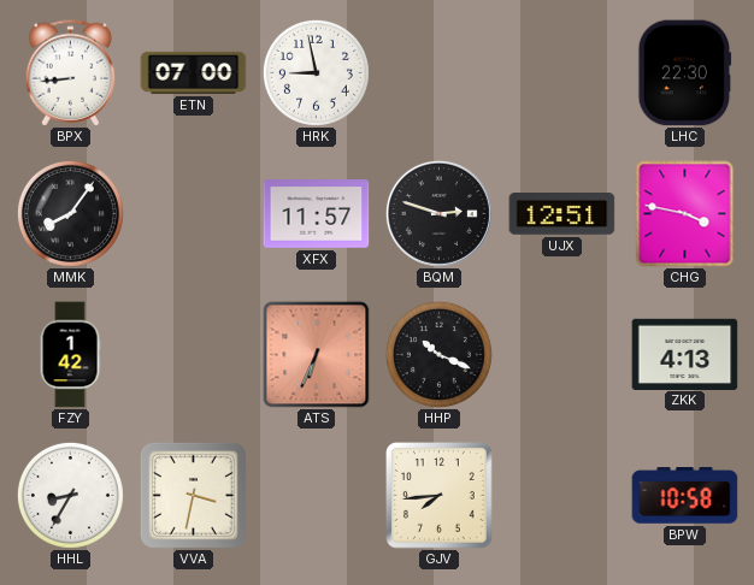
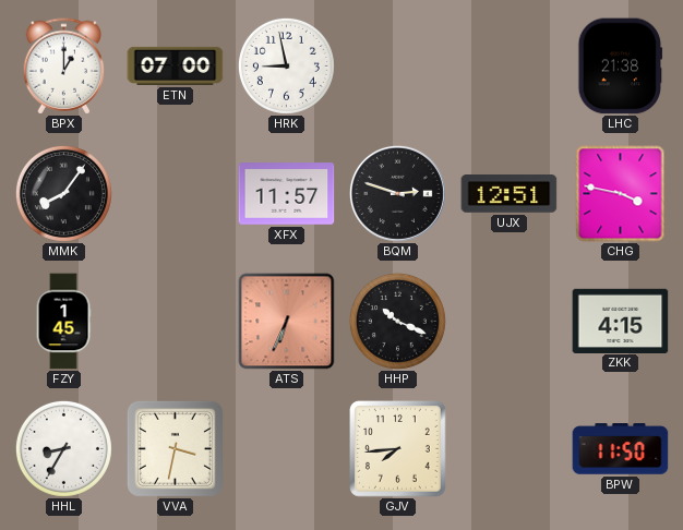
BPX: 8:44 -> 1:00
LHC: 22:30 -> 21:38
FZY: 1:42 -> 1:45
ZKK: 4:13 -> 4:15
BPW: 10:58 -> 11:50
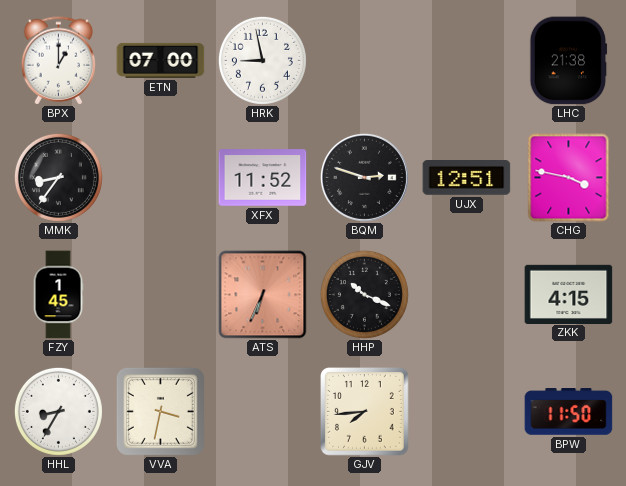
MMK: 8:06 -> 8:36
XFX: 11:57 -> 11:52
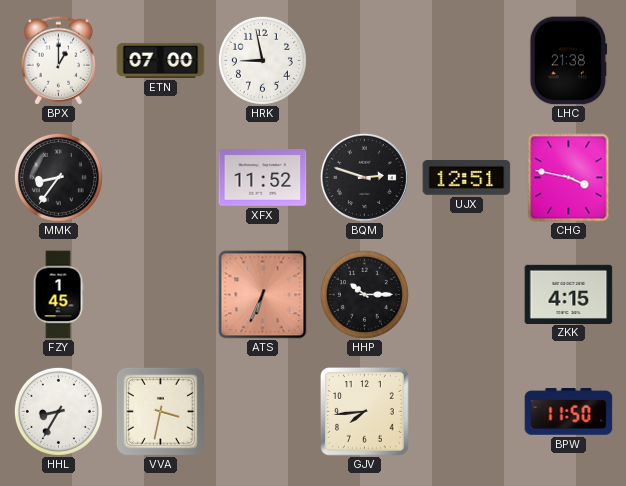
HHP: 10:19 -> 10:15
